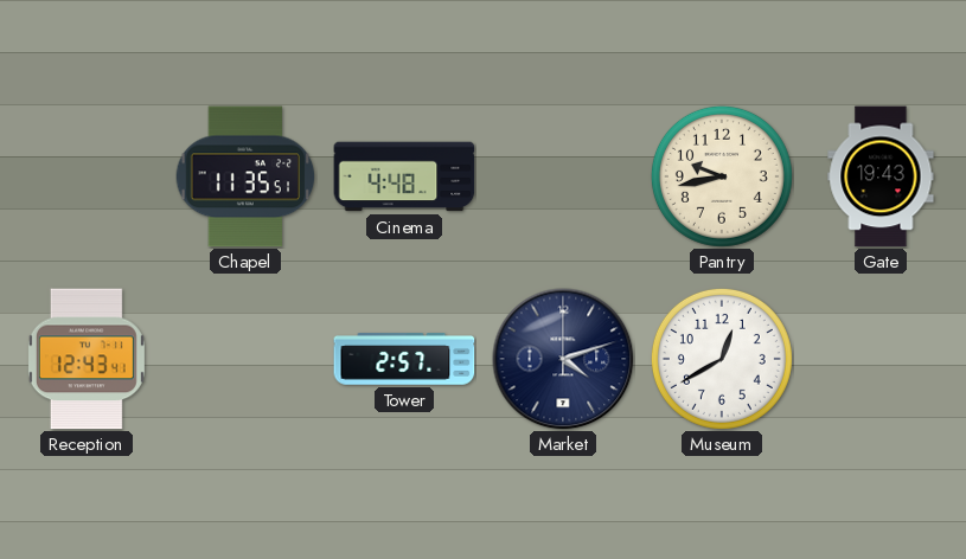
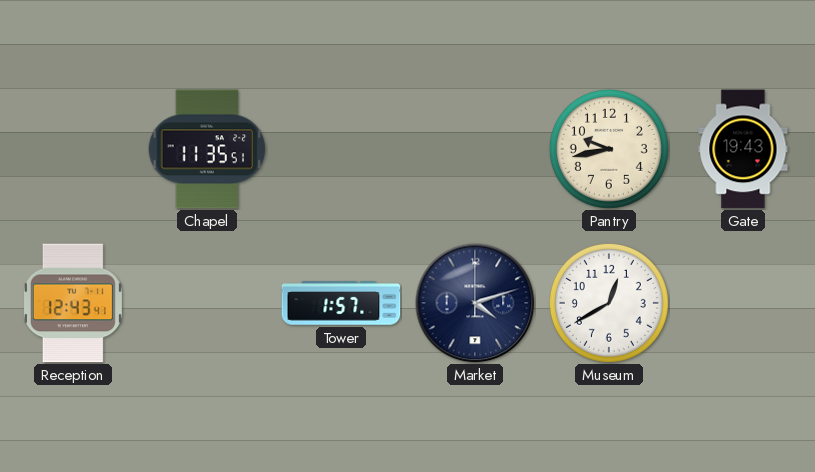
Cinema: 4:48 -> none
Tower: 2:57 -> 1:57
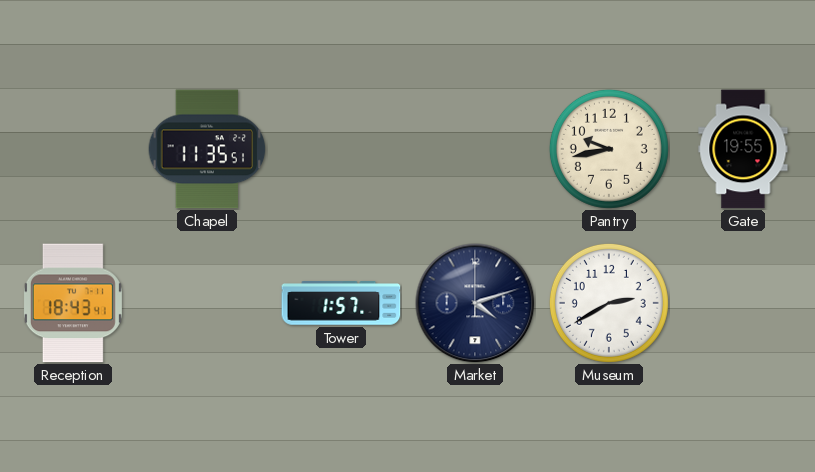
Gate: 19:43 -> 19:55
Reception: 12:43 -> 18:43
Museum: 12:40 -> 2:40
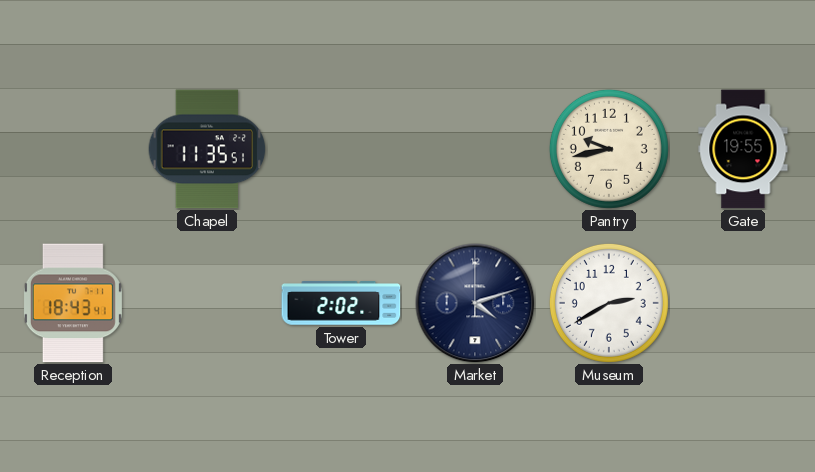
Tower: 1:57 -> 2:02
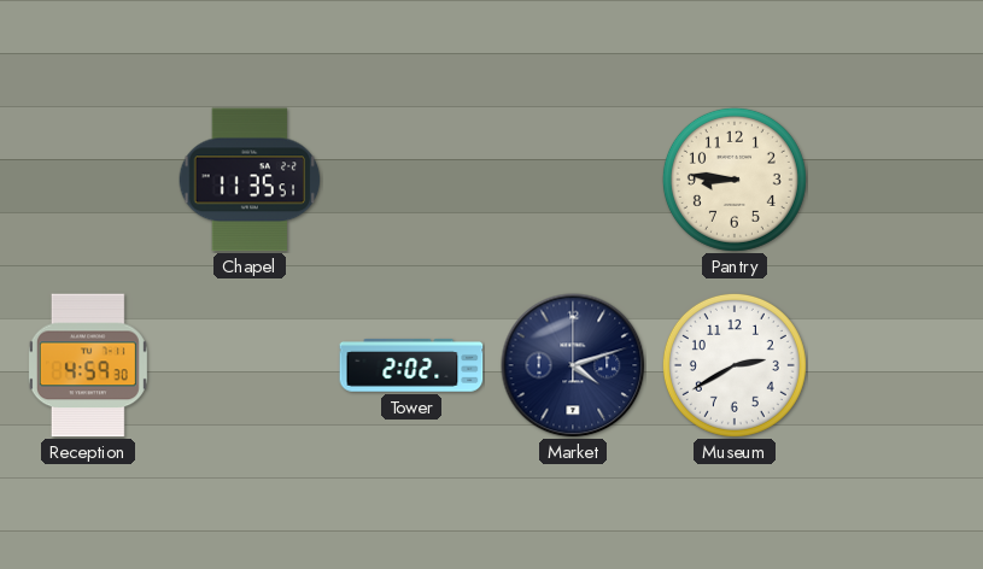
Pantry: 9:43 -> 8:46
Gate: 19:55 -> none
Reception: 18:43 -> 4:59
